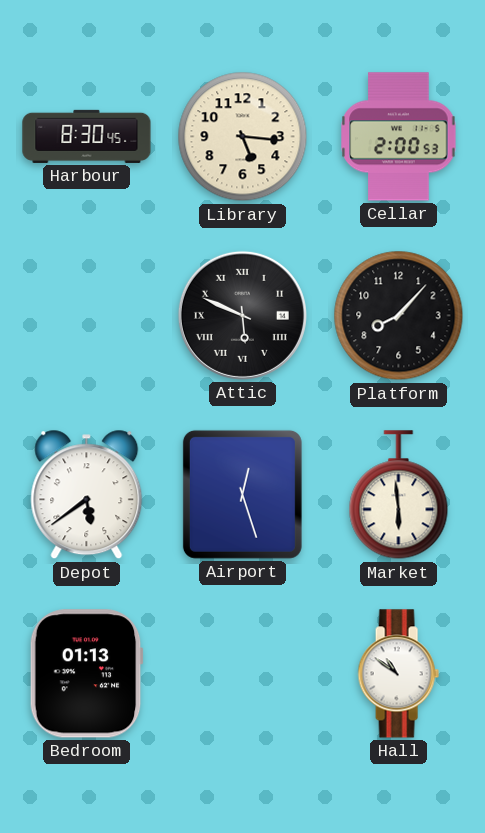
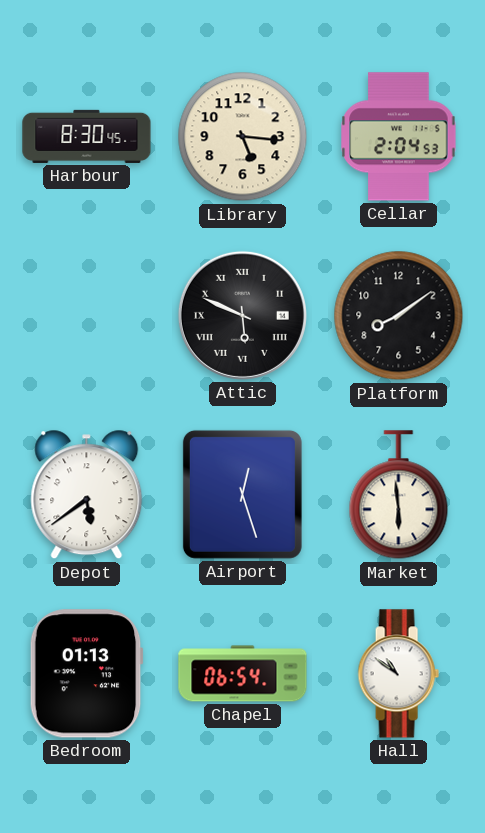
Cellar: 2:00 -> 2:04
Platform: 8:07 -> 8:09
Chapel: none -> 06:54
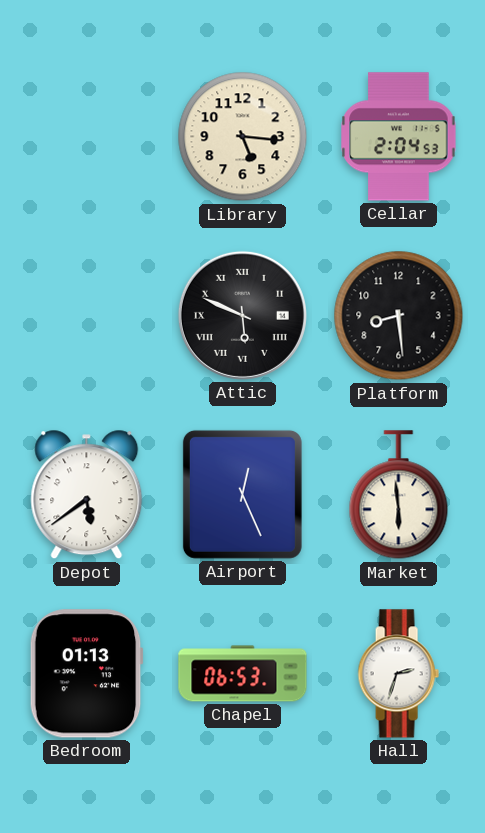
Harbour: 8:30 -> none
Platform: 8:09 -> 8:29
Airport: 12:27 -> 12:26
Chapel: 06:54 -> 06:53
Hall: 10:51 -> 2:33
